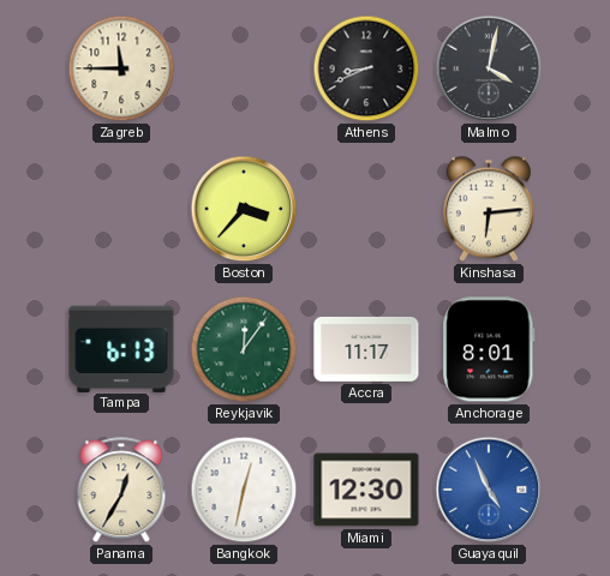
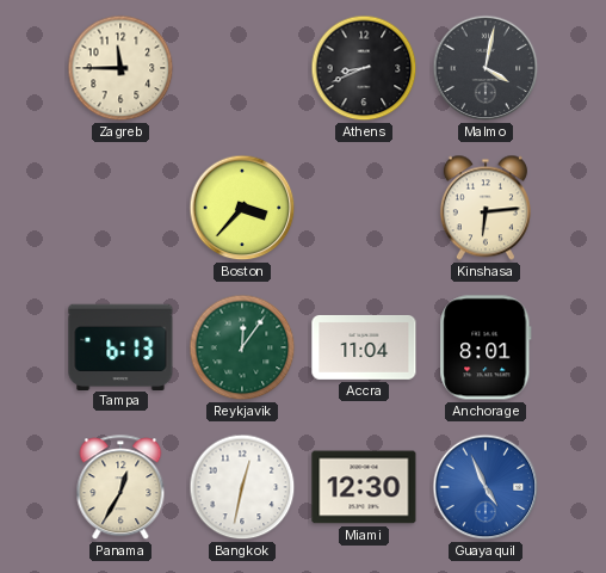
Accra: 11:17 -> 11:04
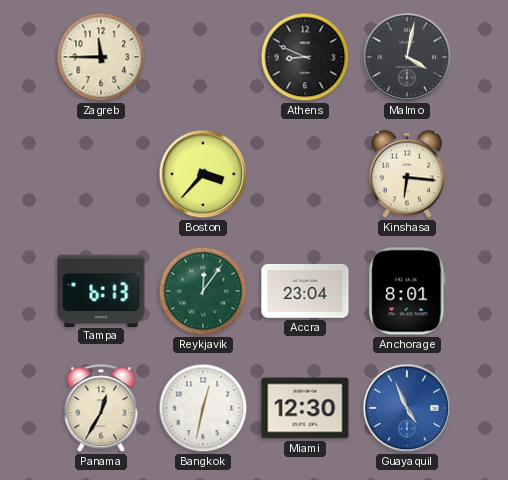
Athens: 8:41 -> 8:49
Kinshasa: 6:14 -> 6:16
Accra: 11:04 -> 23:04
